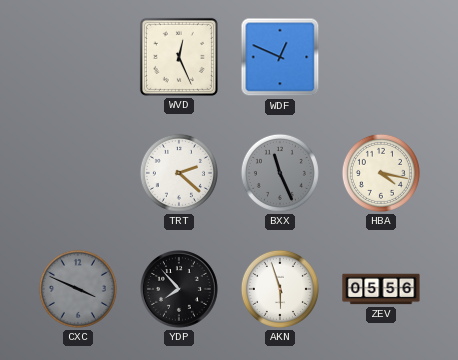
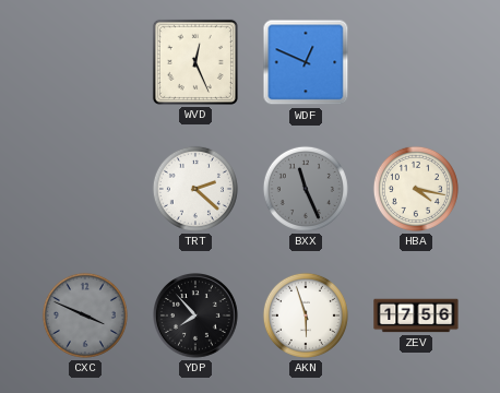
ZEV: 05:56 -> 17:56
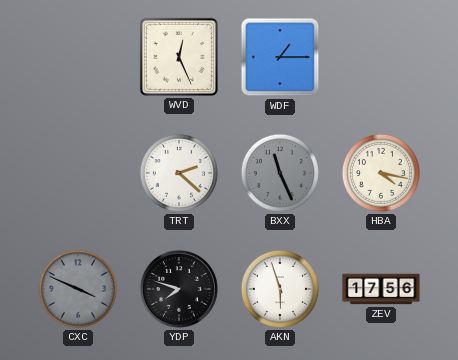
WDF: 12:49 -> 1:15
YDP: 7:53 -> 7:48
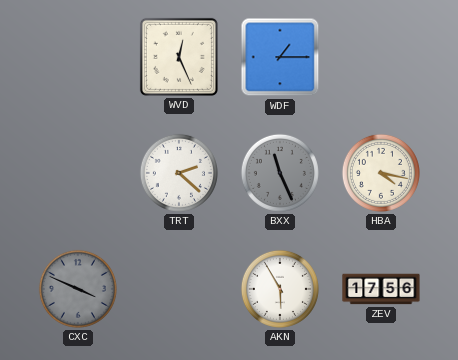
YDP: 7:48 -> none
AKN: 5:57 -> 5:55
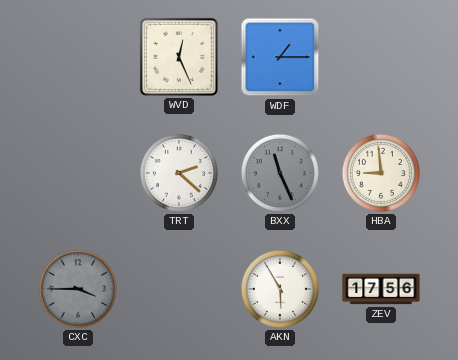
HBA: 4:17 -> 8:59
CXC: 3:49 -> 3:45
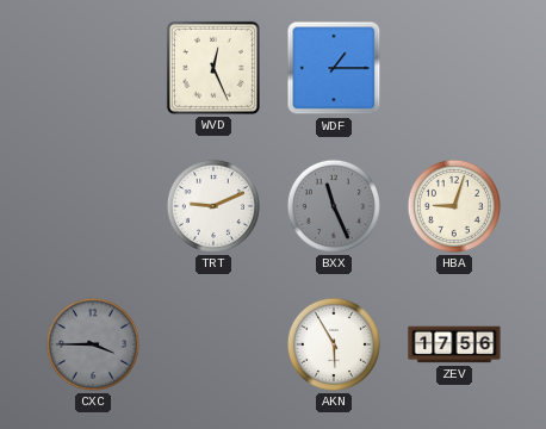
TRT: 2:22 -> 9:11
HBA: 8:59 -> 9:03
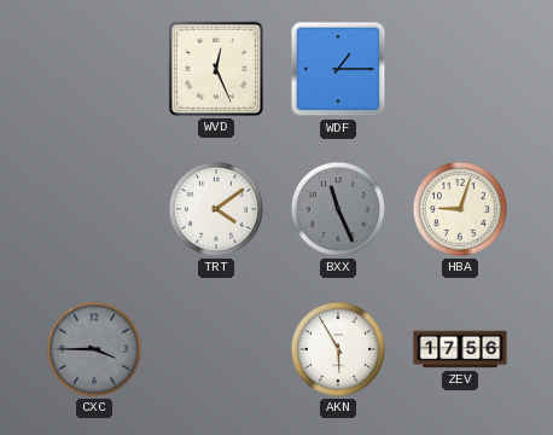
TRT: 9:11 -> 4:09
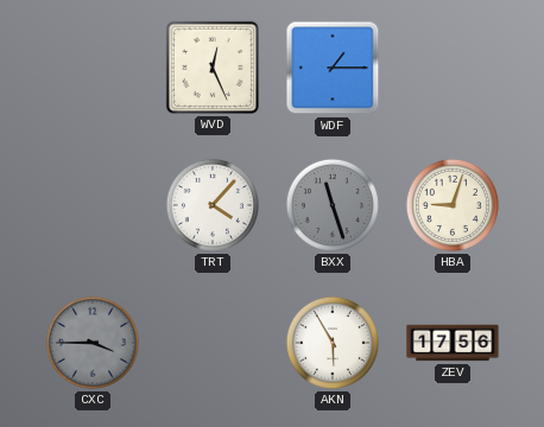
TRT: 4:09 -> 4:07
BXX: 11:26 -> 11:27
